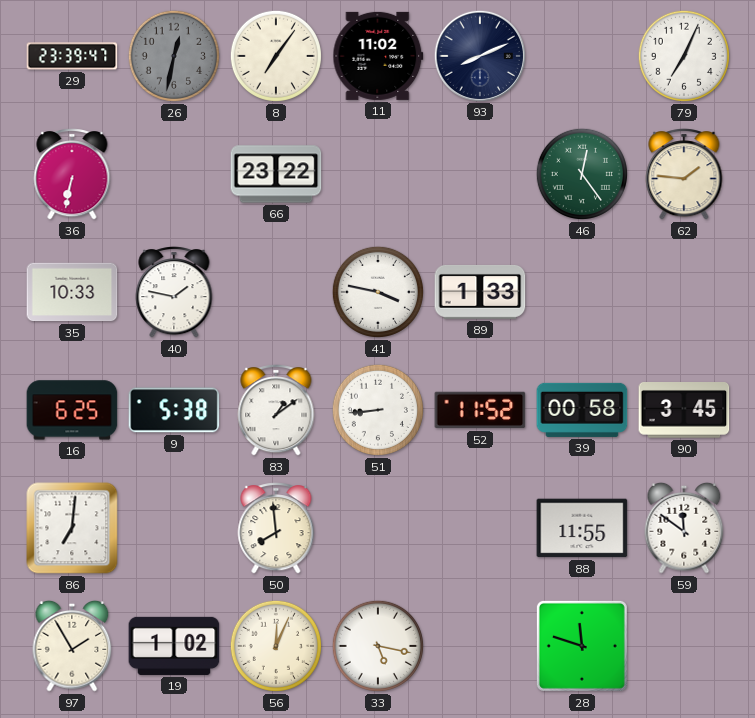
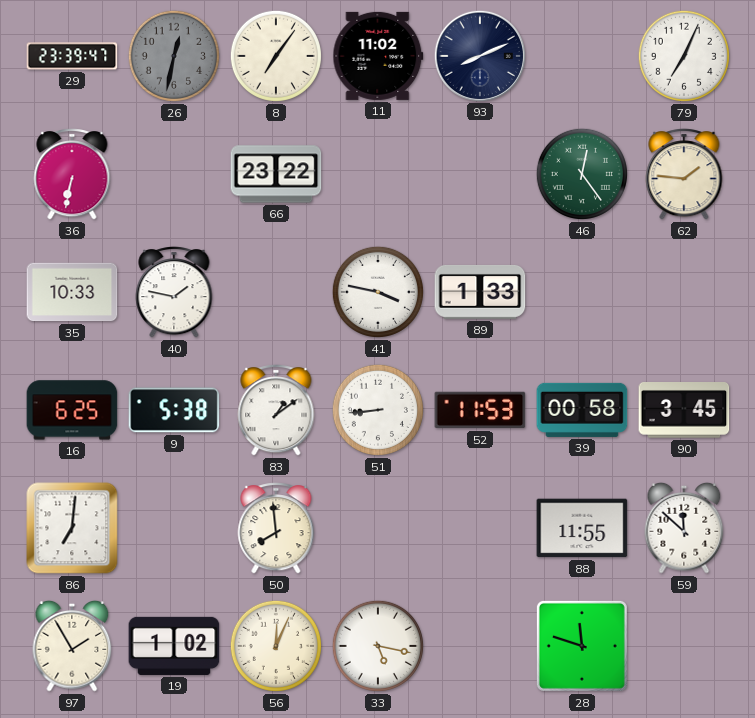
52: 11:52 -> 11:53
59: 11:51 -> 11:52
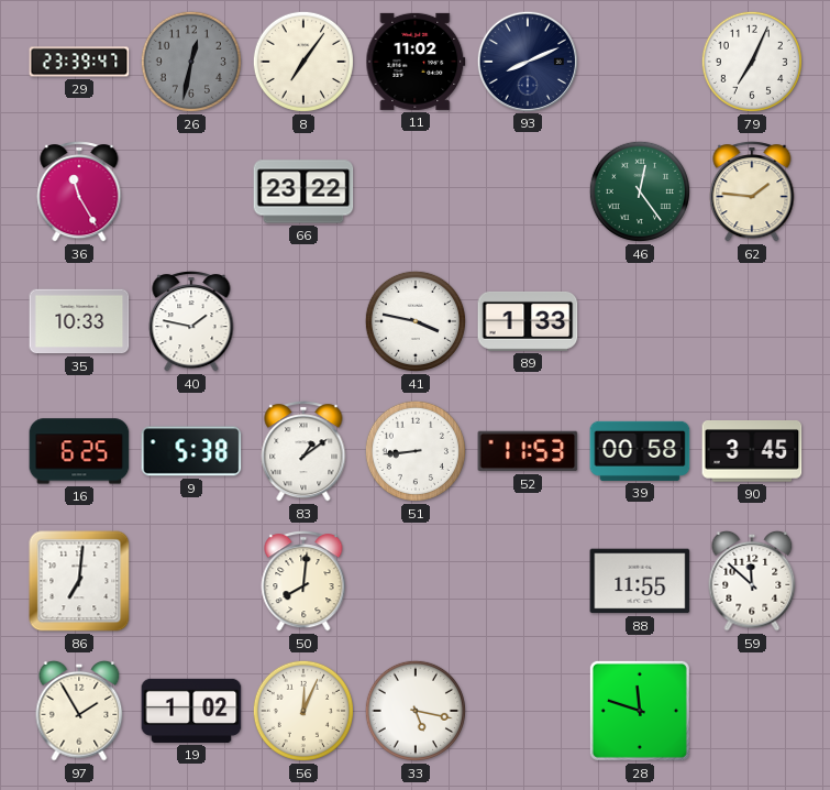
36: 6:32 -> 11:25
50: 7:59 -> 8:01
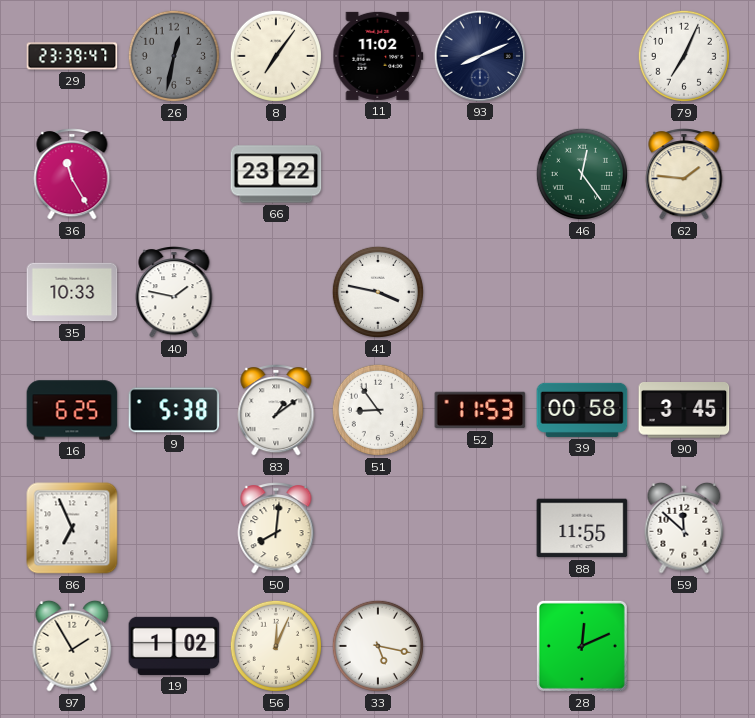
89: 1:33 -> none
51: 8:44 -> 8:54
86: 7:01 -> 6:56
28: 11:48 -> 12:11
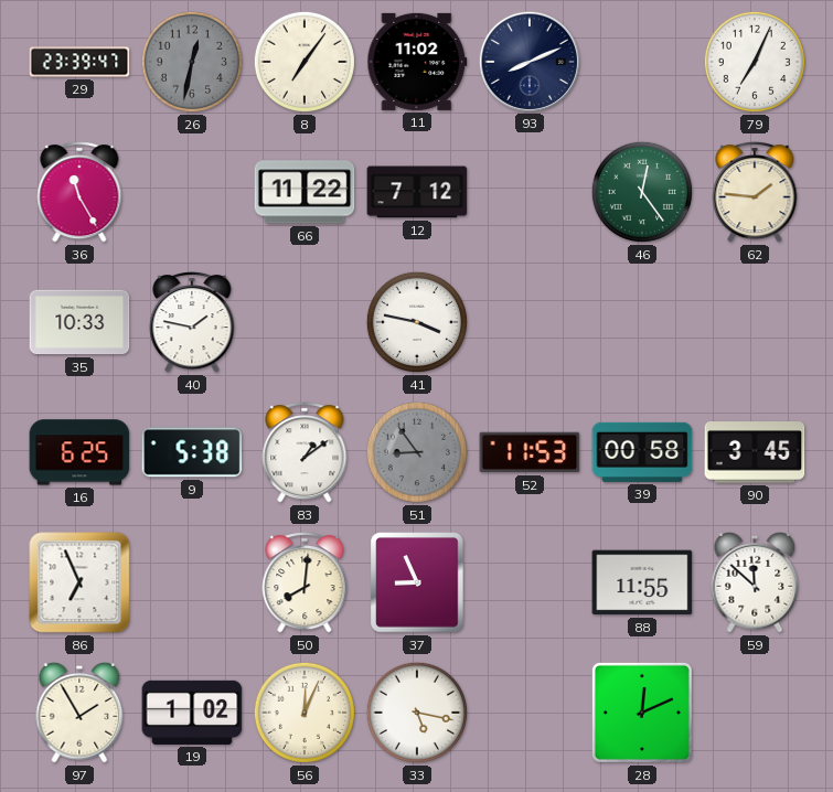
66: 23:22 -> 11:22
12: none -> 7:12
51 dial: white -> grey
37: none -> 8:56
